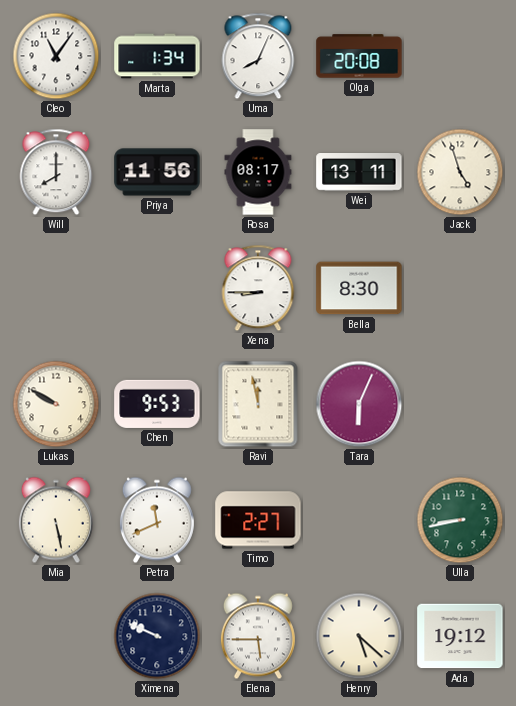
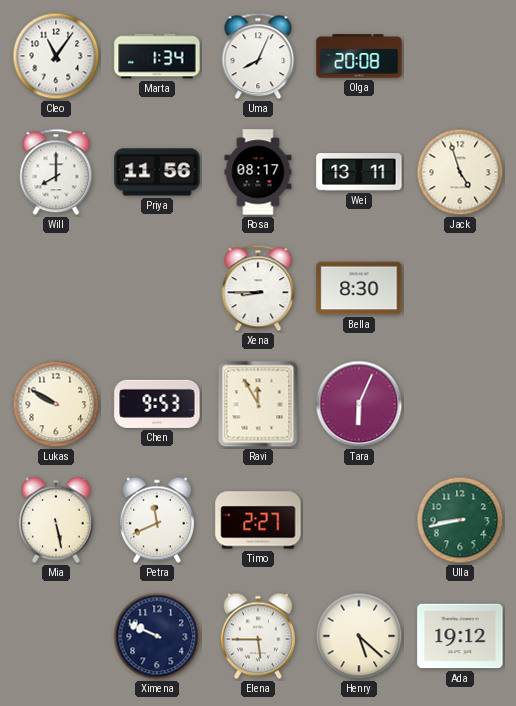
Ravi: 11:58 -> 11:55
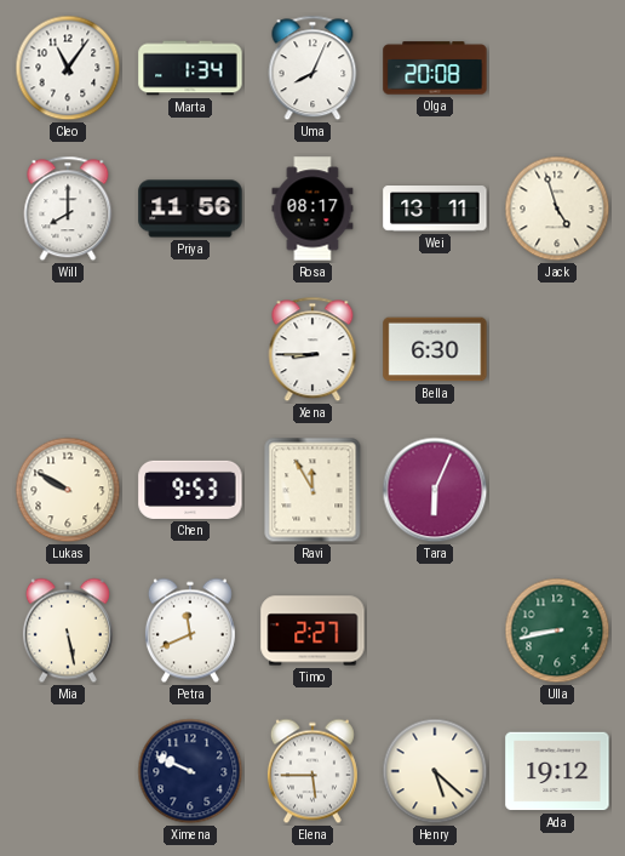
Bella: 8:30 -> 6:30
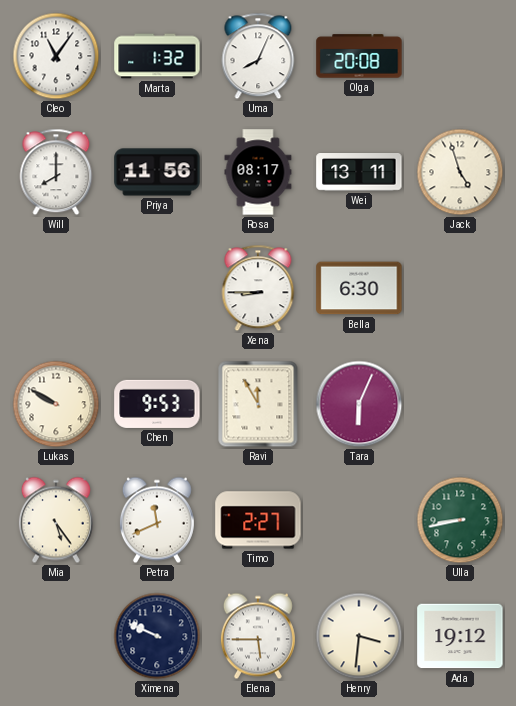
Marta: 1:34 -> 1:32
Mia: 5:28 -> 5:24
Henry: 5:22 -> 3:31
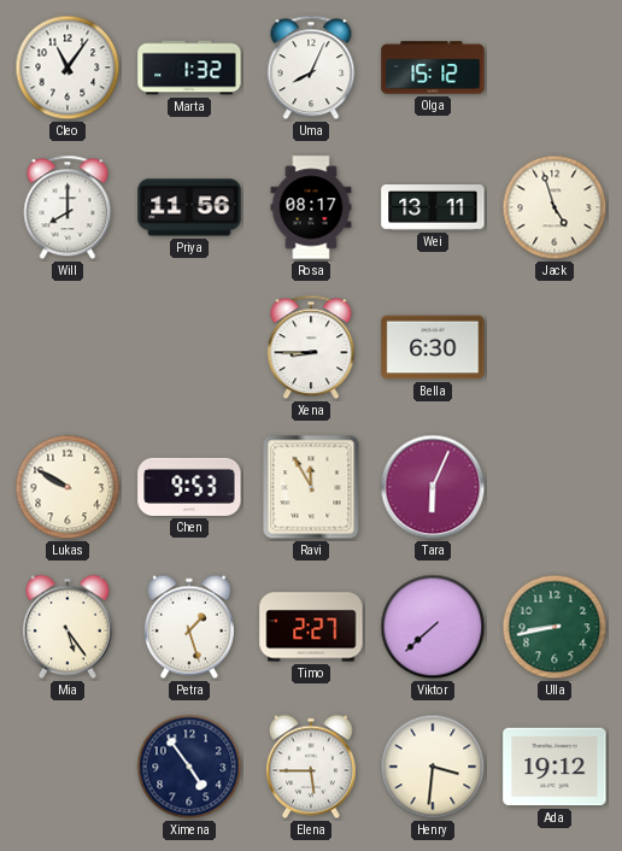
Olga: 20:08 -> 15:12
Petra: 11:41 -> 1:27
Viktor: none -> 7:38
Ximena: 9:49 -> 4:54
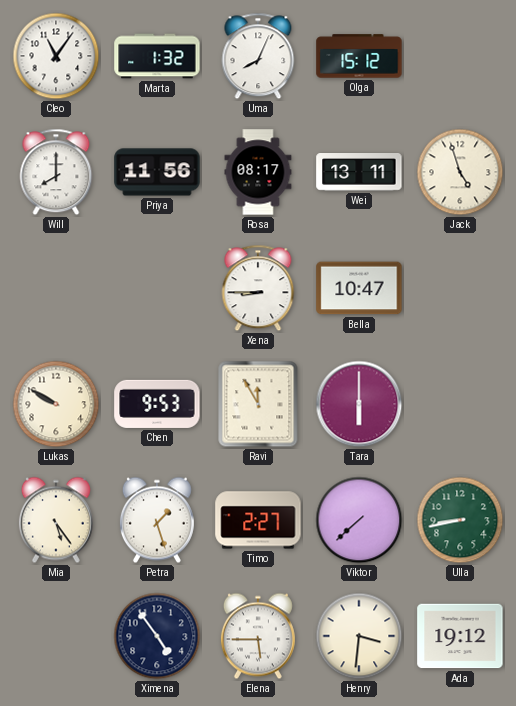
Bella: 6:30 -> 10:47
Tara: 6:04 -> 6:00
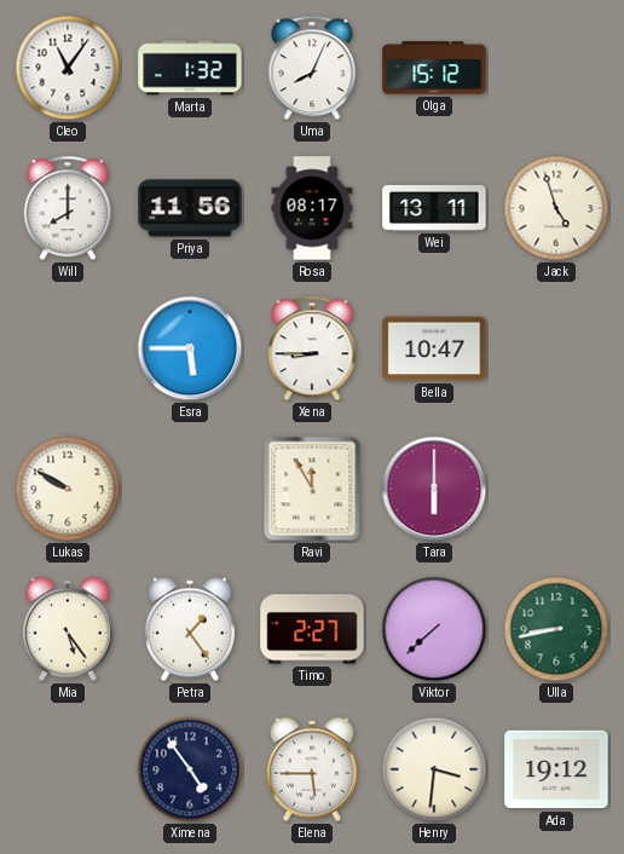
Esra: none -> 5:45
Chen: 9:53 -> none
Petra: 1:27 -> 1:24
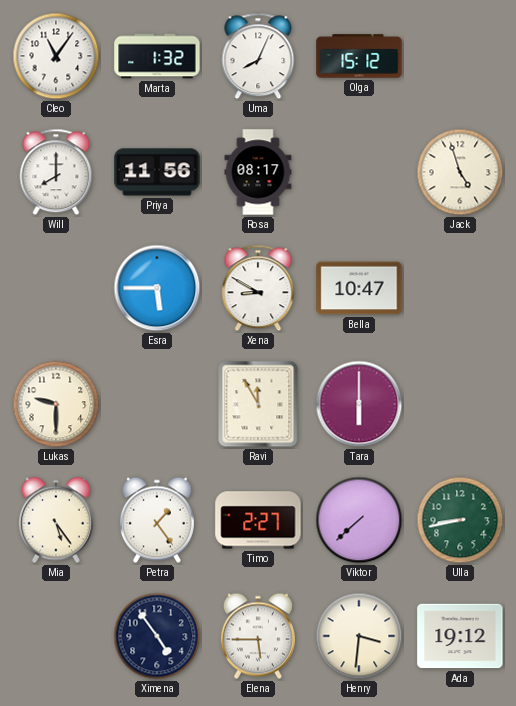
Wei: 13:11 -> none
Xena: 8:45 -> 8:50
Lukas: 9:50 -> 9:30
